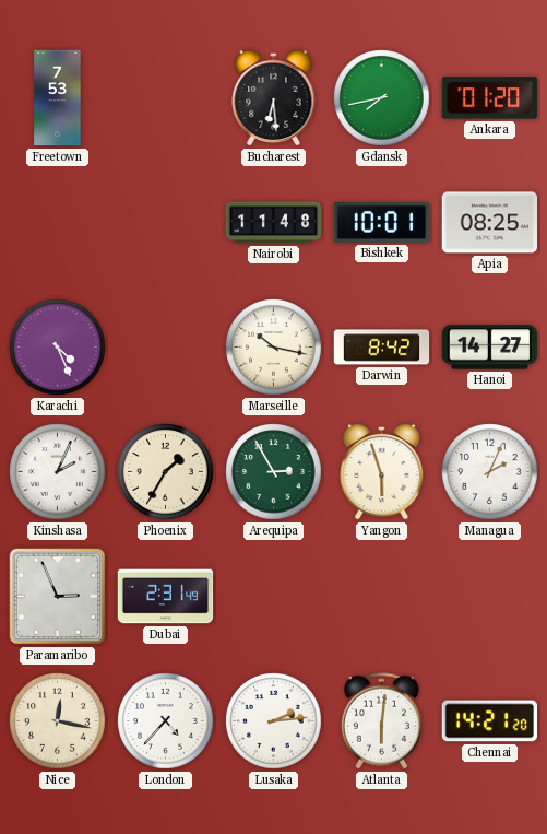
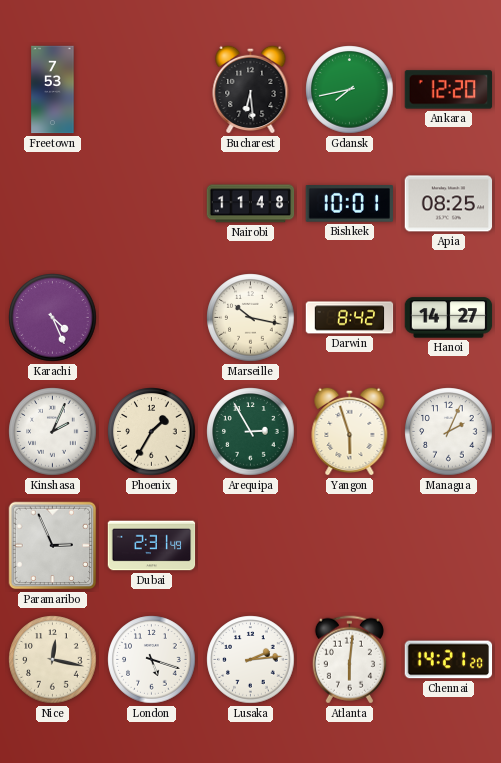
Ankara: 01:20 -> 12:20
London: 4:37 -> 5:18
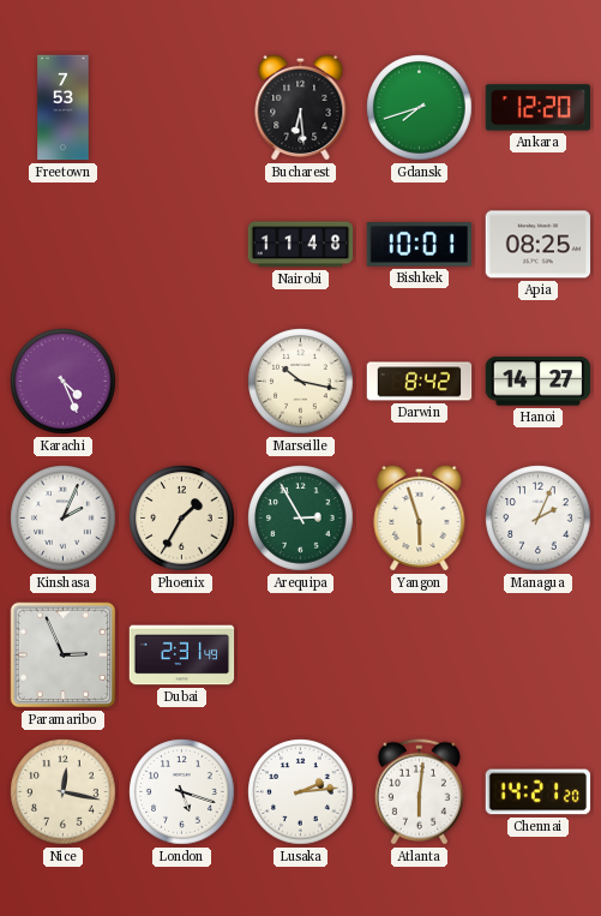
Gdansk: 7:43 -> 7:42
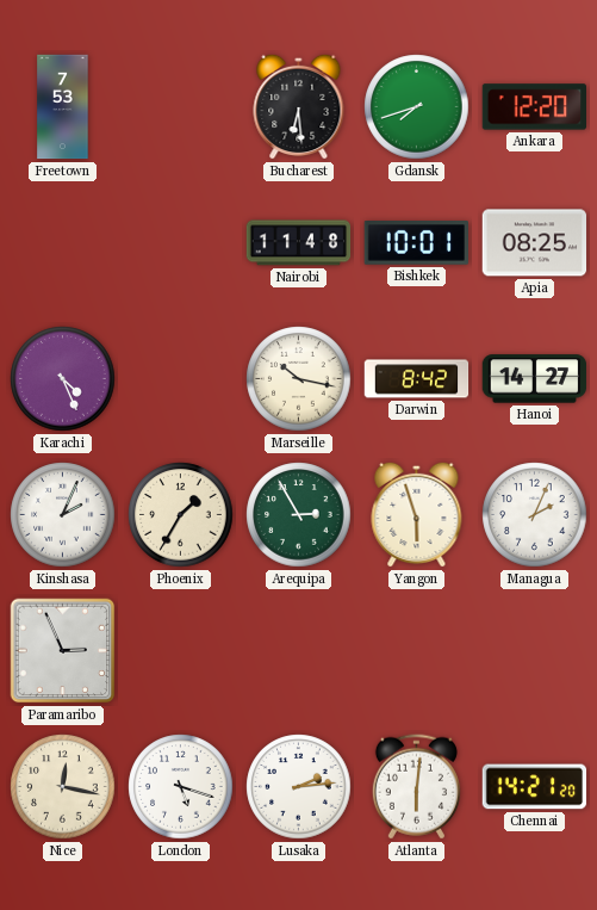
Dubai: 2:31 -> none
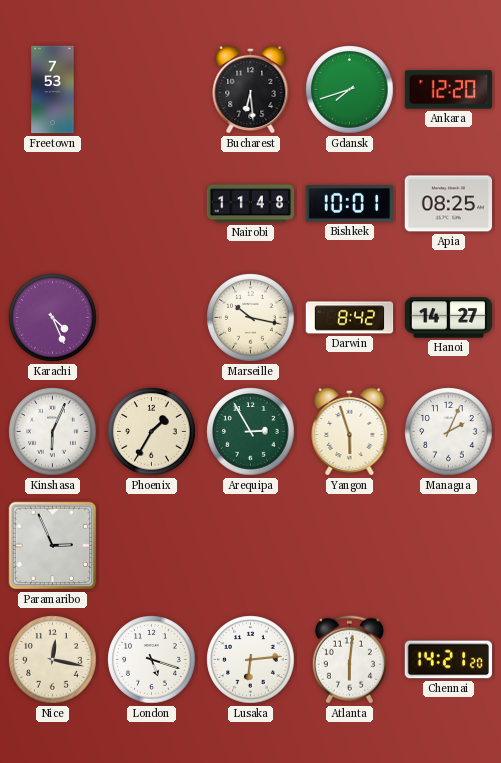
Kinshasa: 2:04 -> 6:04
Lusaka: 2:14 -> 6:14
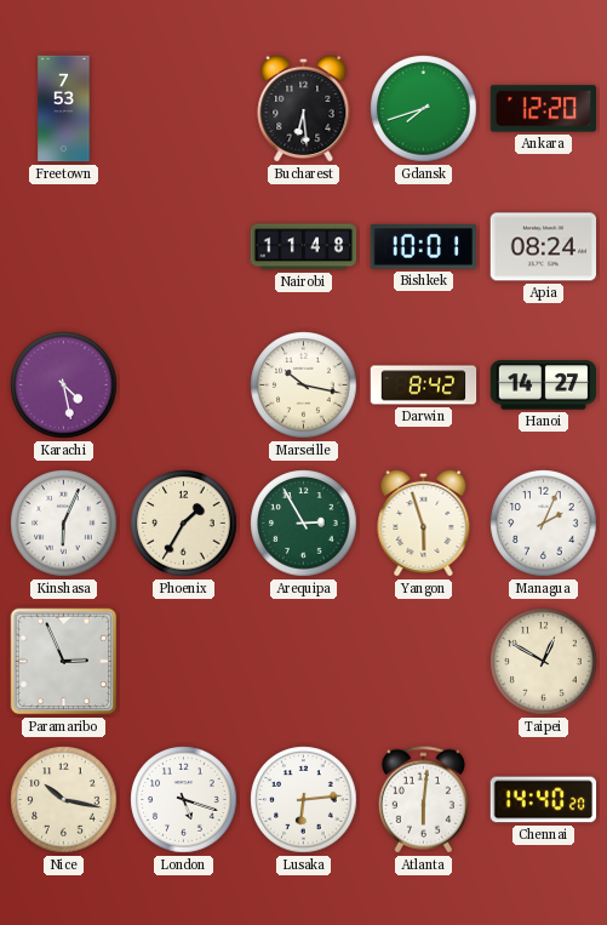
Apia: 08:25 -> 08:24
Karachi: 4:26 -> 4:28
Taipei: none -> 12:50
Nice: 12:17 -> 10:17
Chennai: 14:21 -> 14:40
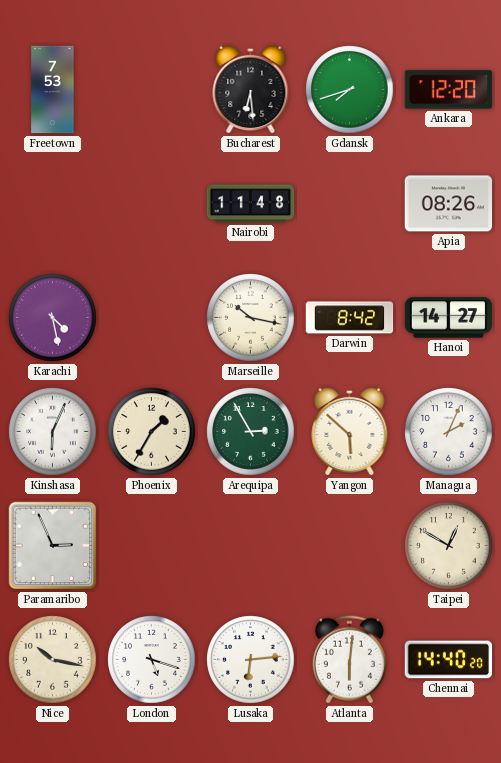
Bishkek: 10:01 -> none
Apia: 08:24 -> 08:26
Yangon: 5:57 -> 5:52
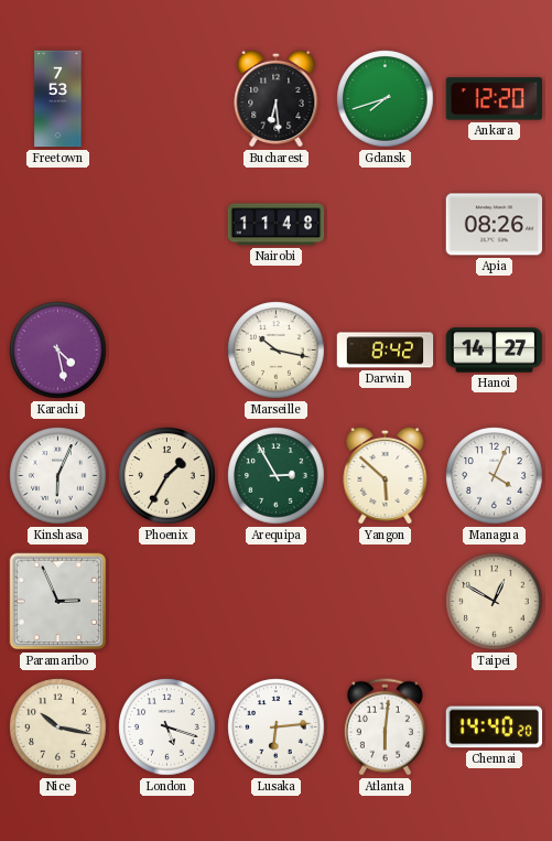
Managua: 2:04 -> 4:04
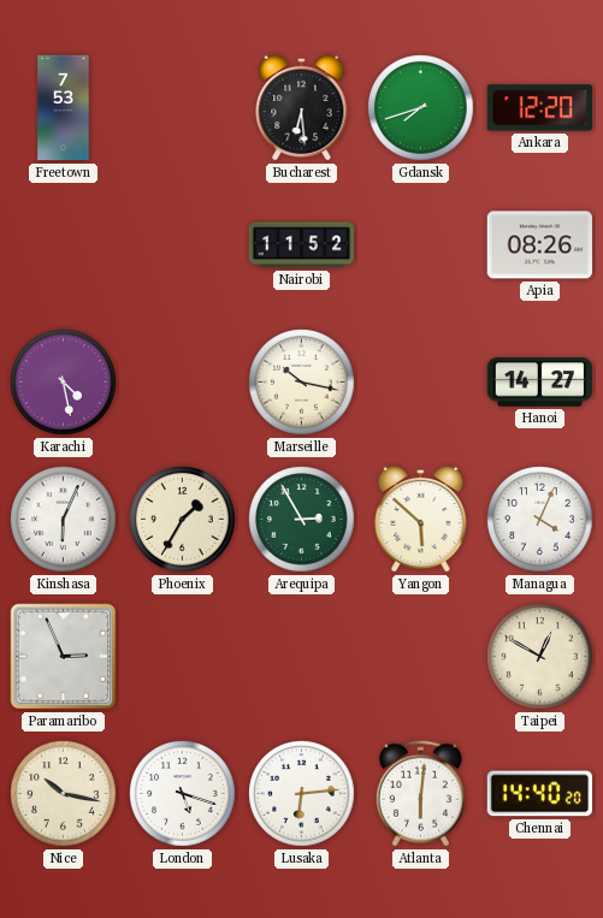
Nairobi: 11:48 -> 11:52
Darwin: 8:42 -> none
